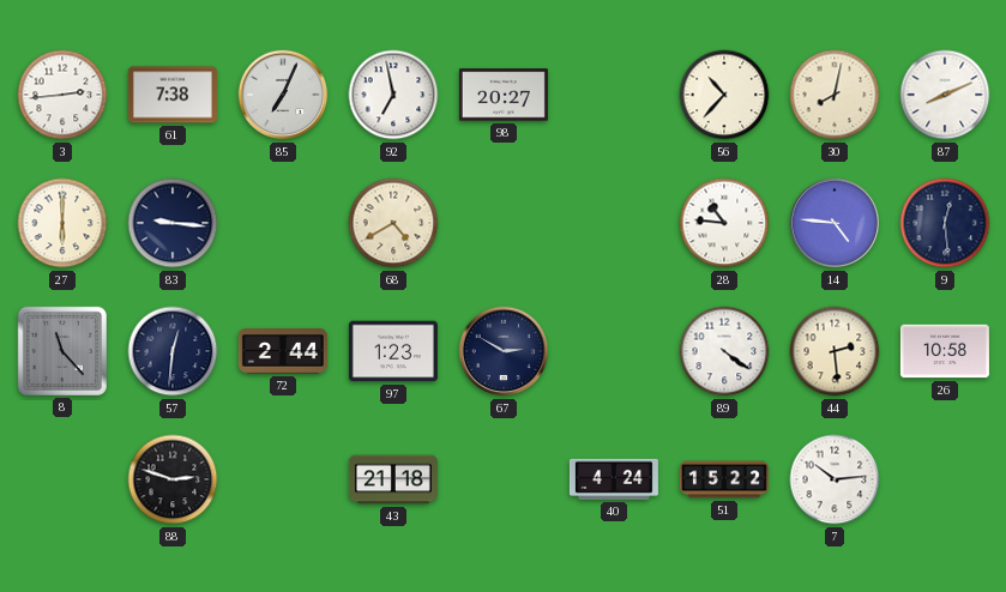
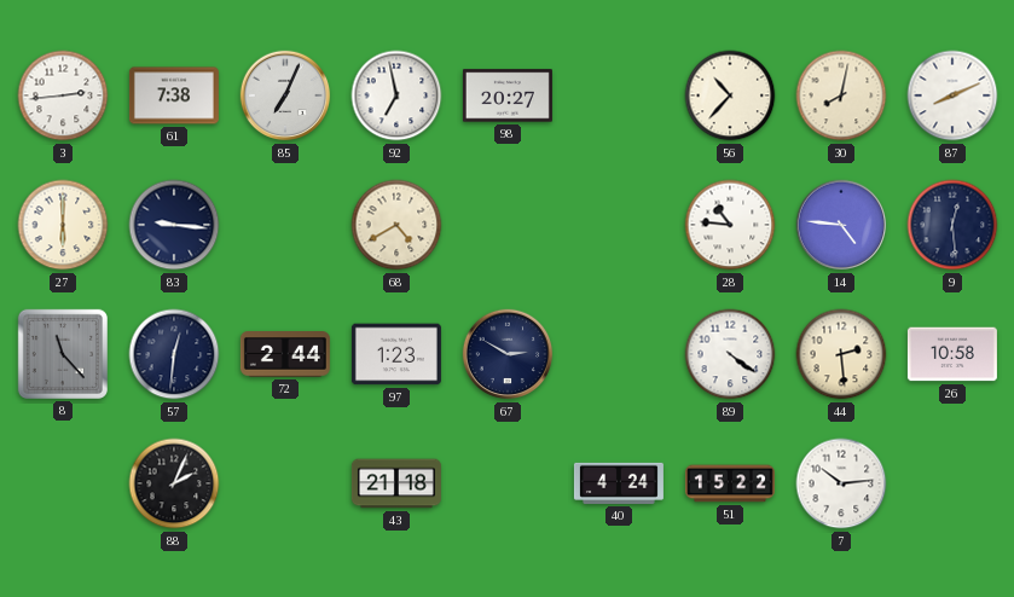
88: 2:48 -> 2:04
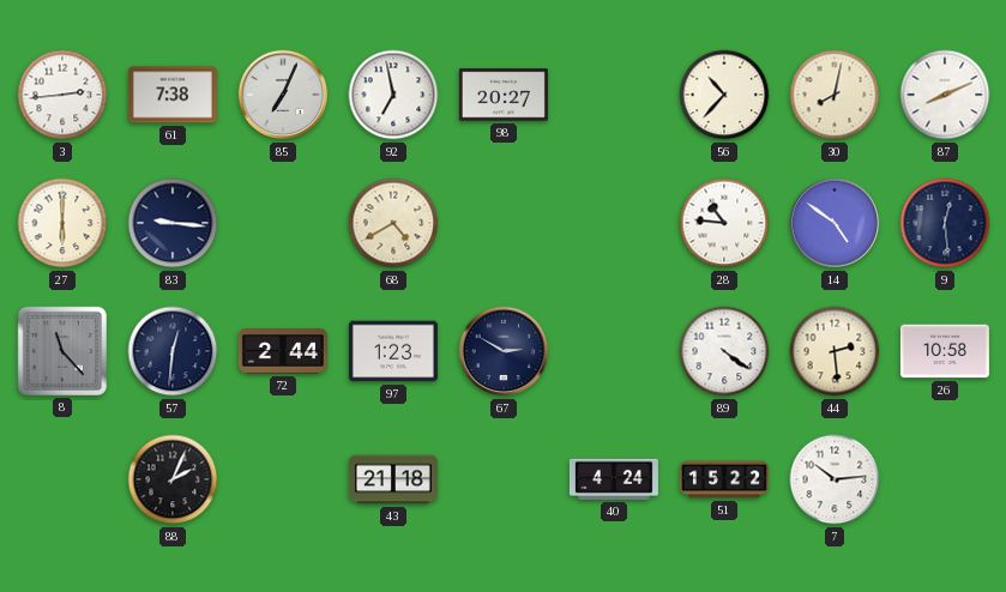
14: 4:46 -> 4:51
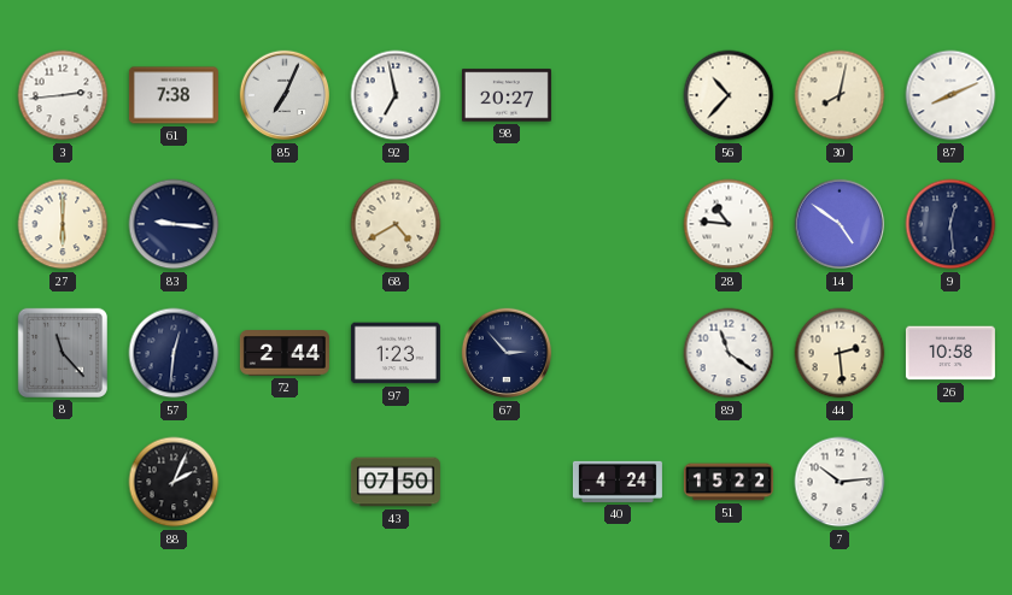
67: 2:50 -> 2:53
89: 4:21 -> 11:21
43: 21:18 -> 07:50
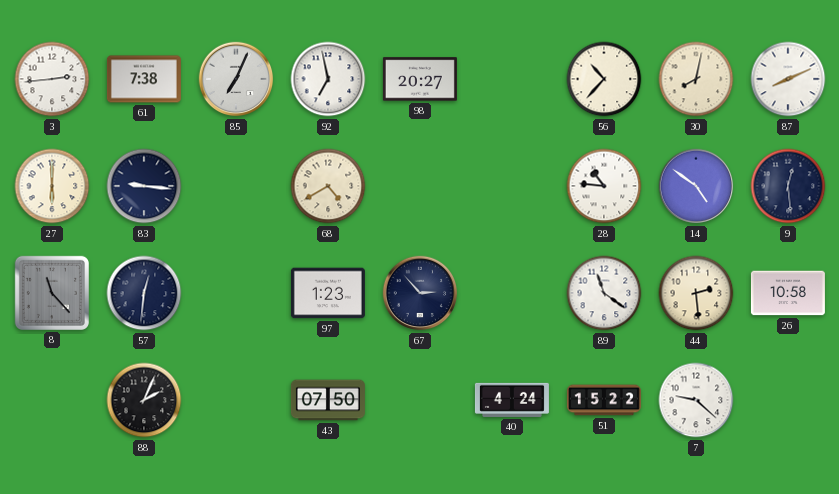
72: 2:44 -> none
7: 10:14 -> 9:22
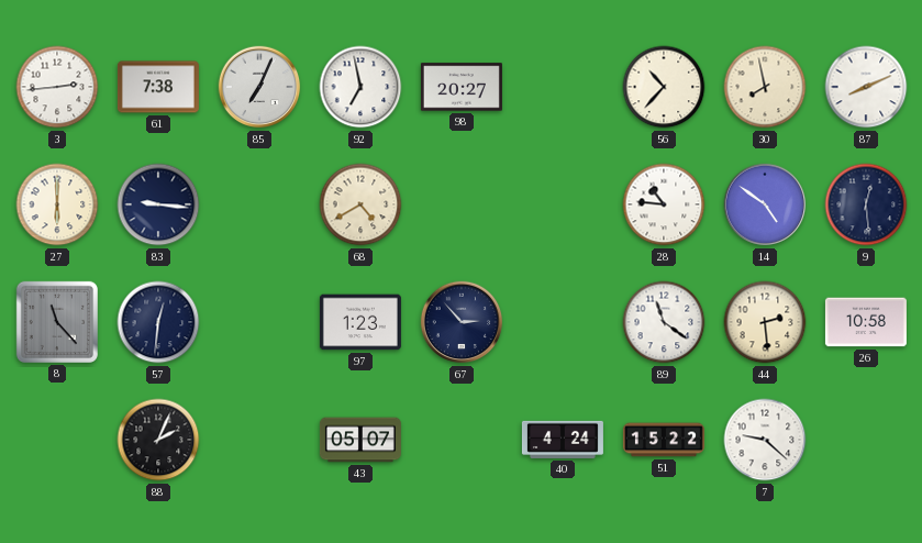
30: 8:02 -> 7:58
43: 07:50 -> 05:07
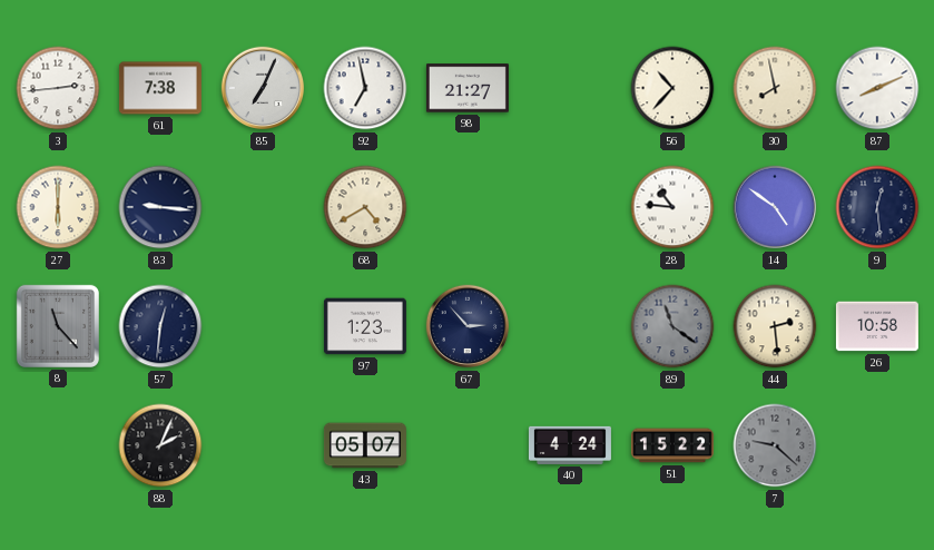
98: 20:27 -> 21:27
89 dial: white -> grey
7 dial: white -> grey
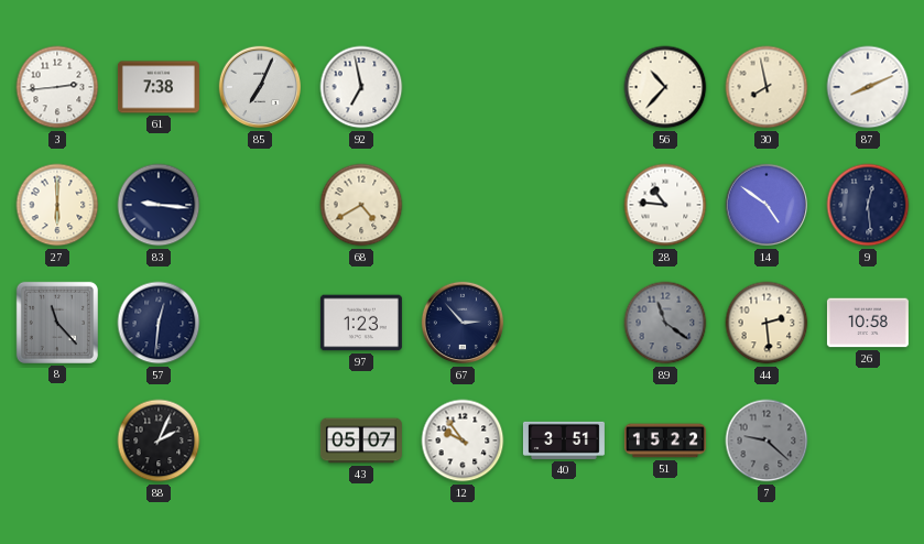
98: 21:27 -> none
12: none -> 9:54
40: 4:24 -> 3:51
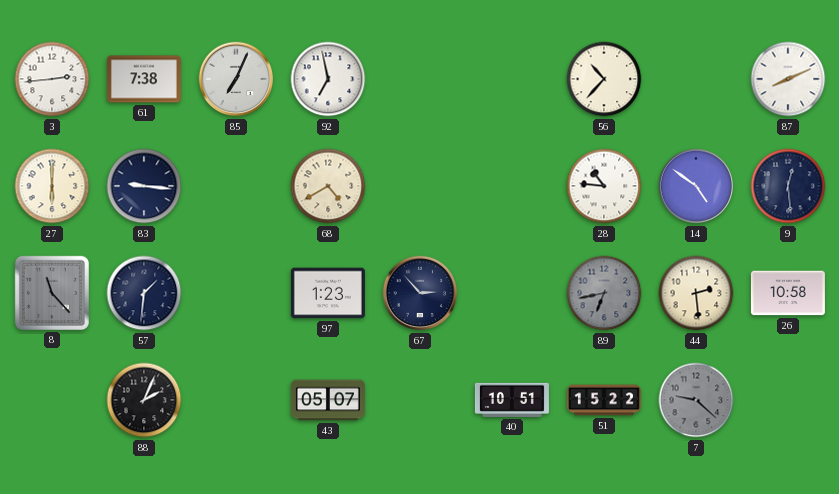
30: 7:58 -> none
57: 12:31 -> 1:31
89: 11:21 -> 6:43
12: 9:54 -> none
40: 3:51 -> 10:51
